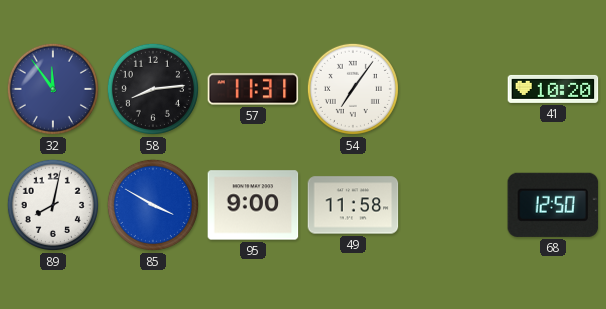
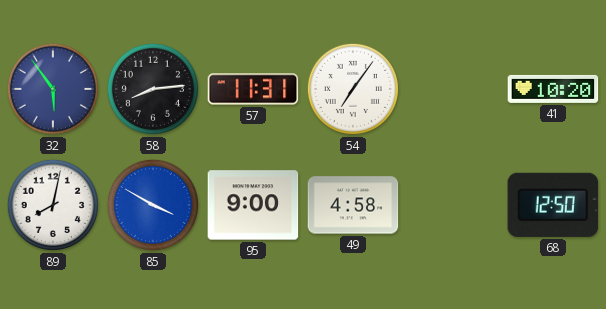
32: 11:54 -> 5:54
49: 11:58 -> 4:58
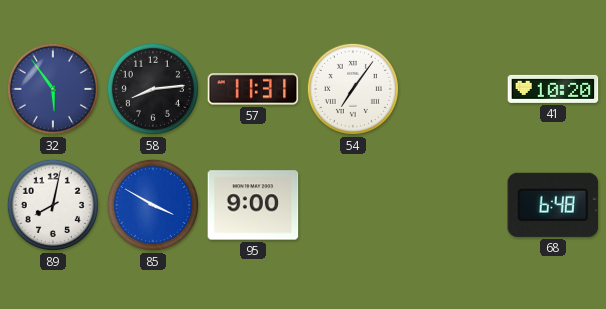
49: 4:58 -> none
68: 12:50 -> 6:48
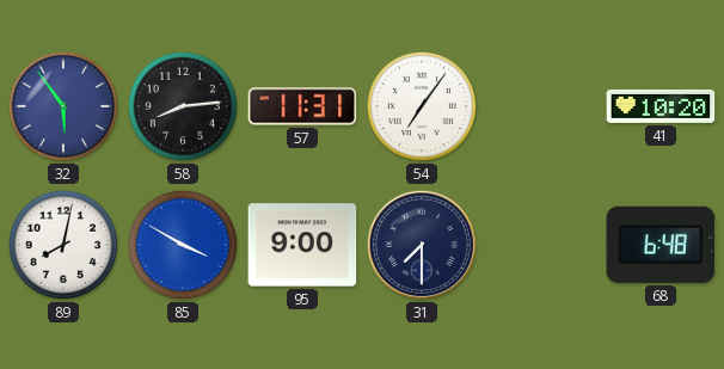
31: none -> 7:30
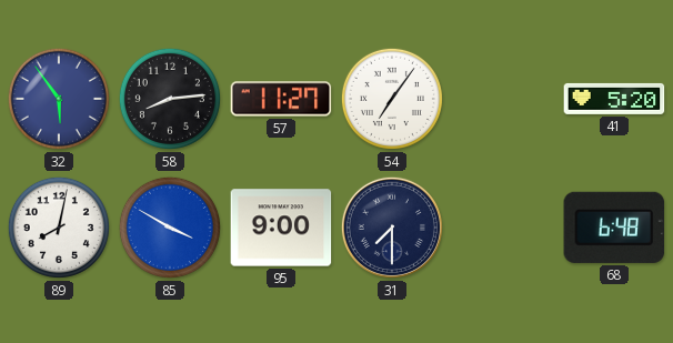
57: 11:31 -> 11:27
41: 10:20 -> 5:20
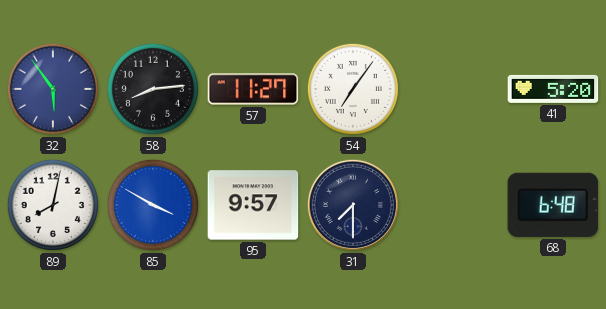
95: 9:00 -> 9:57
